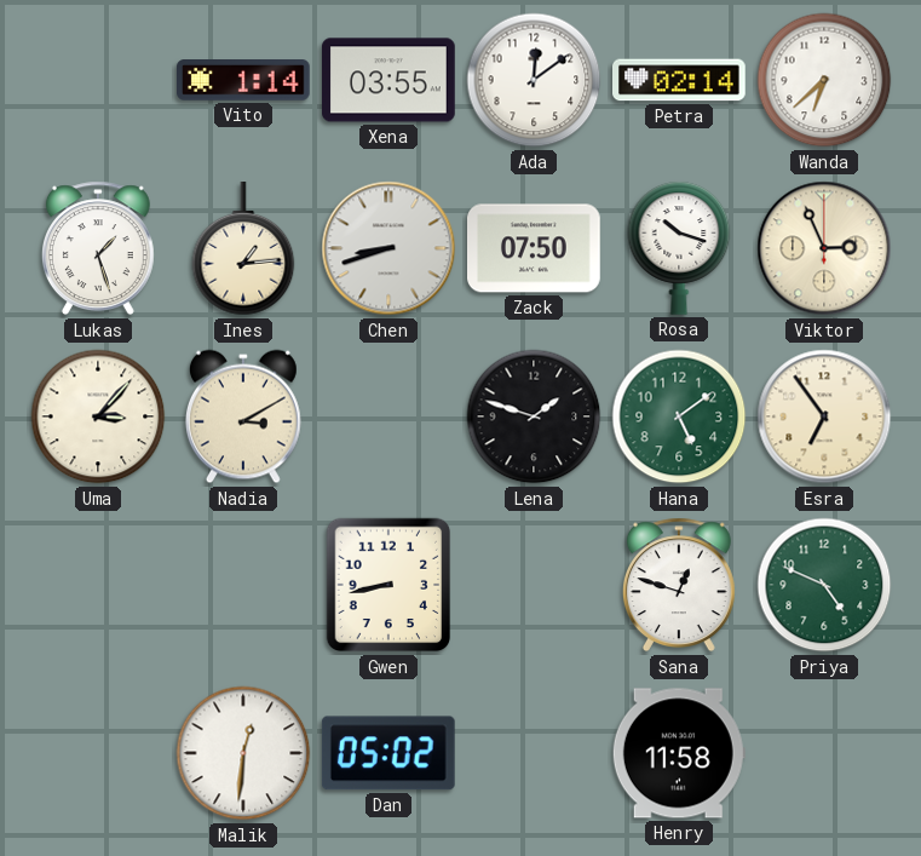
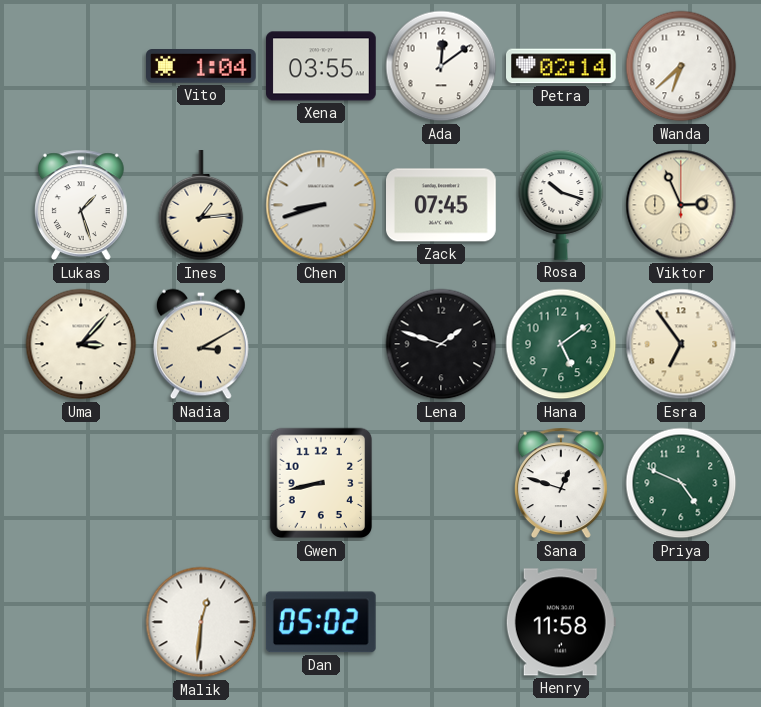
Vito: 1:14 -> 1:04
Zack: 07:50 -> 07:45
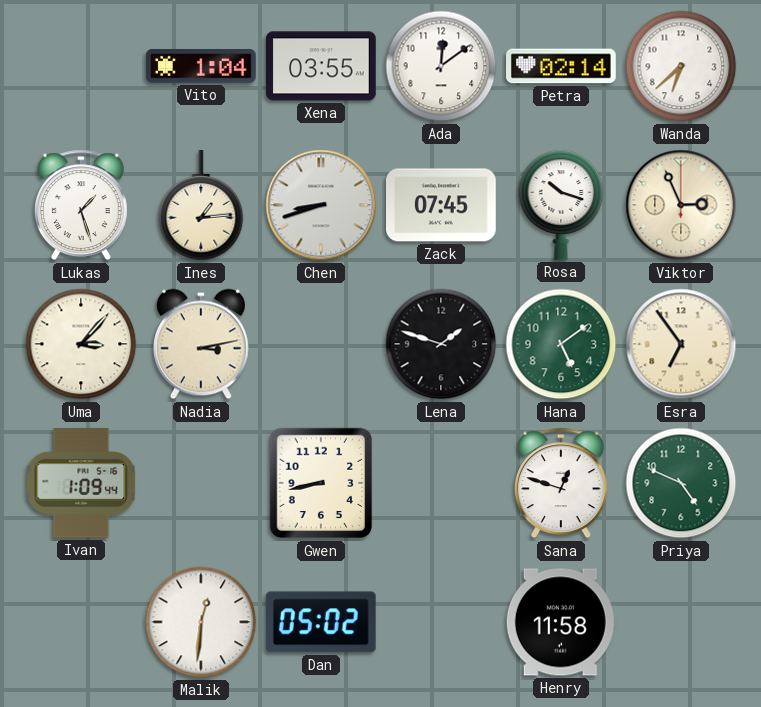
Nadia: 3:10 -> 3:13
Ivan: none -> 1:09
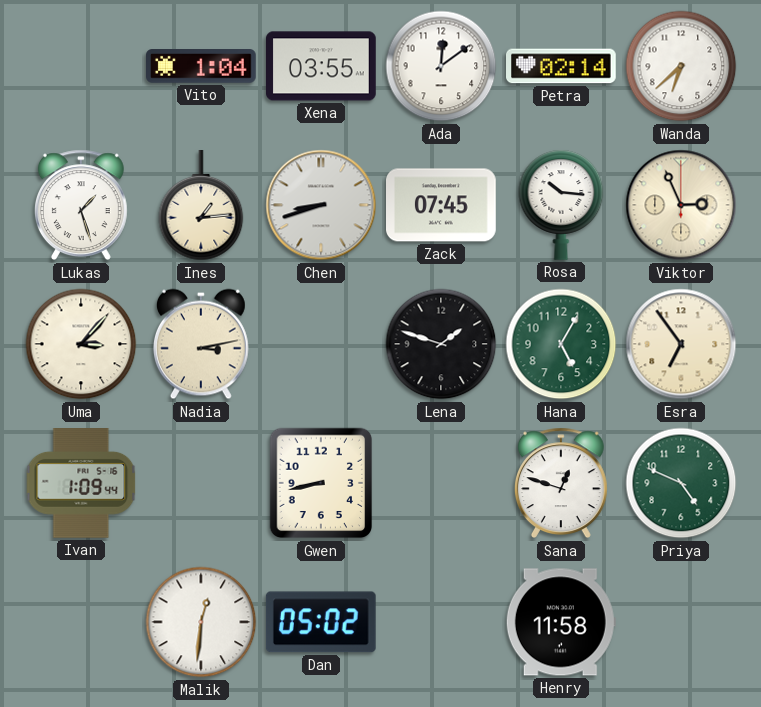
Rosa: 10:18 -> 10:16
Hana: 5:09 -> 5:05
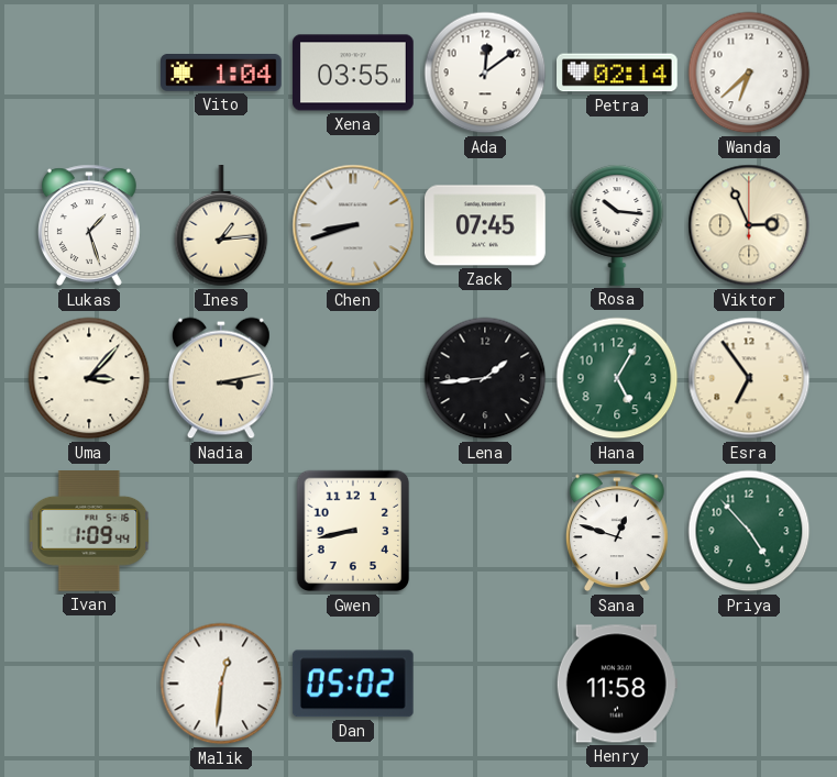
Lena: 1:48 -> 1:44
Priya: 4:49 -> 4:53
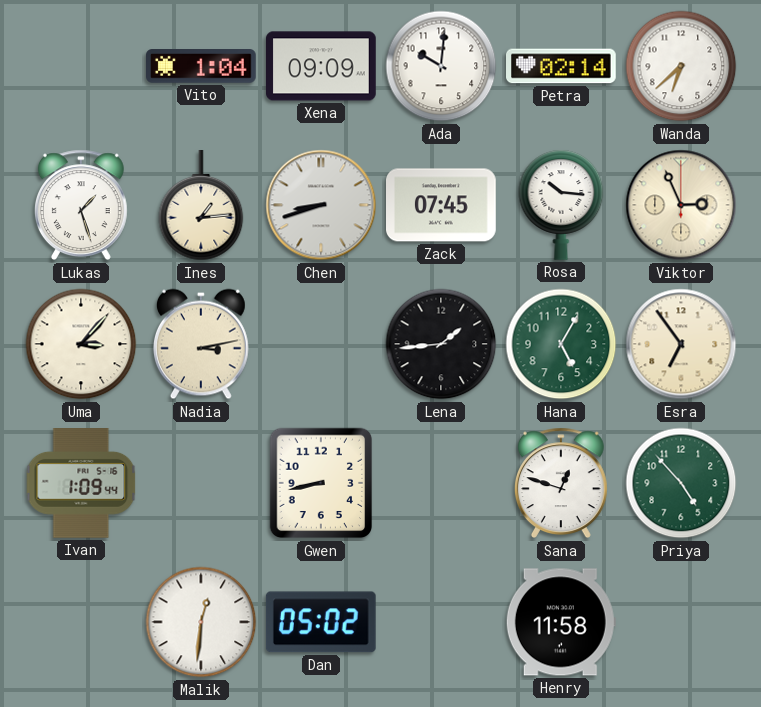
Xena: 03:55 -> 09:09
Ada: 12:09 -> 10:01
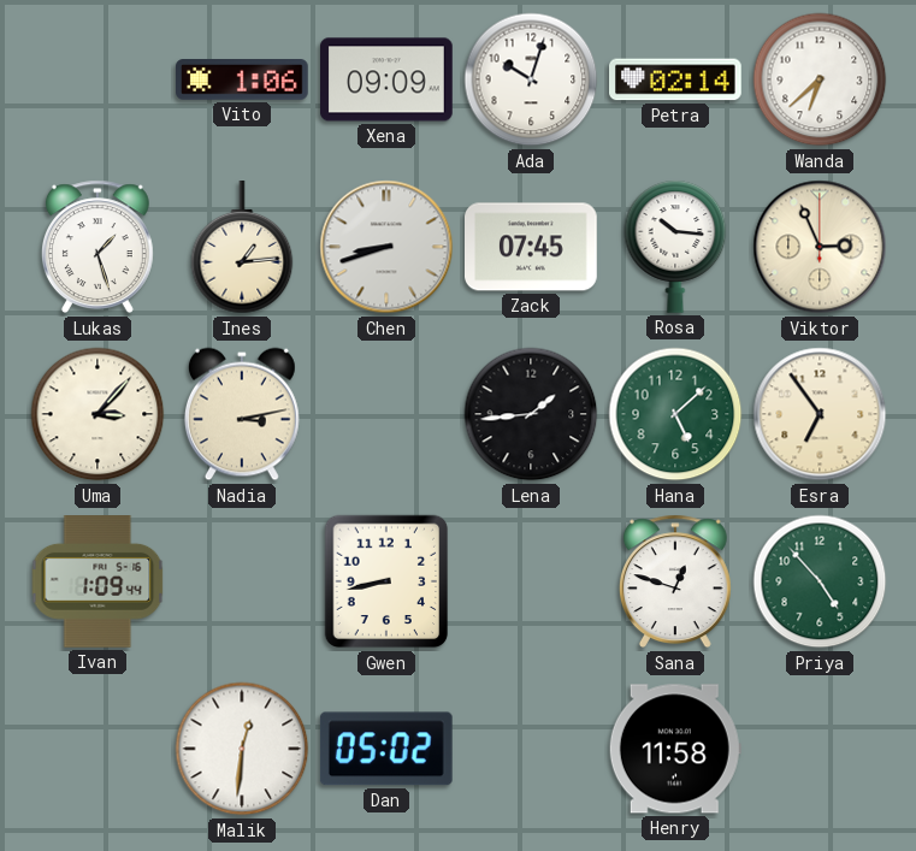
Vito: 1:04 -> 1:06
Ada: 10:01 -> 10:03
Hana: 5:05 -> 5:08
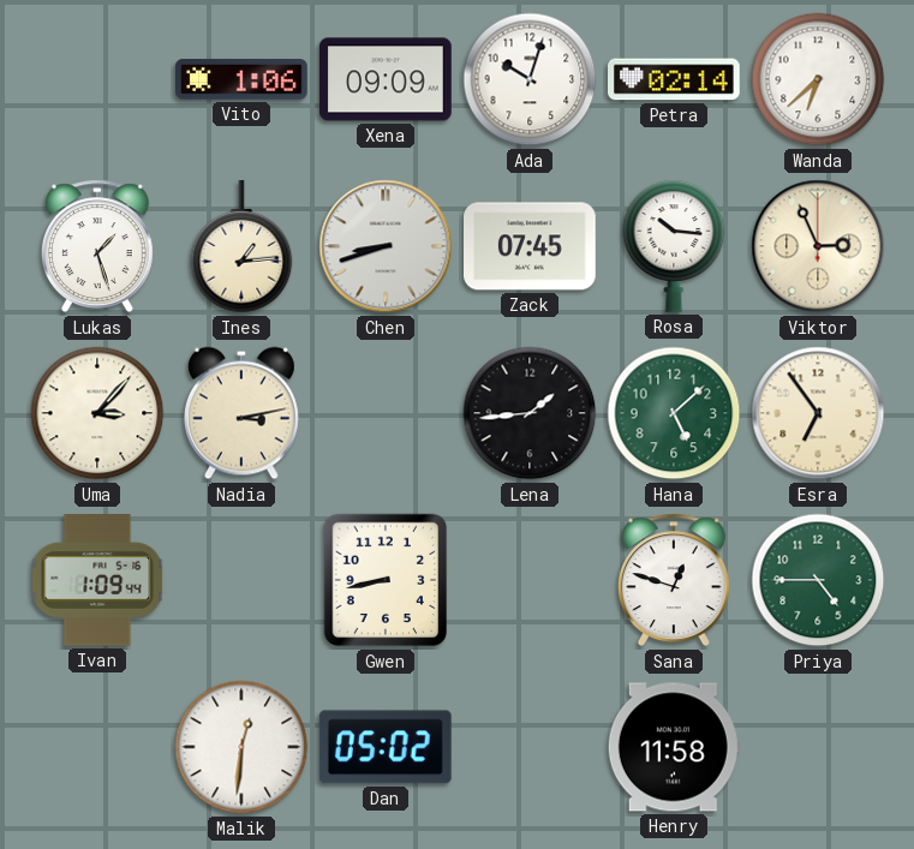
Priya: 4:53 -> 4:45
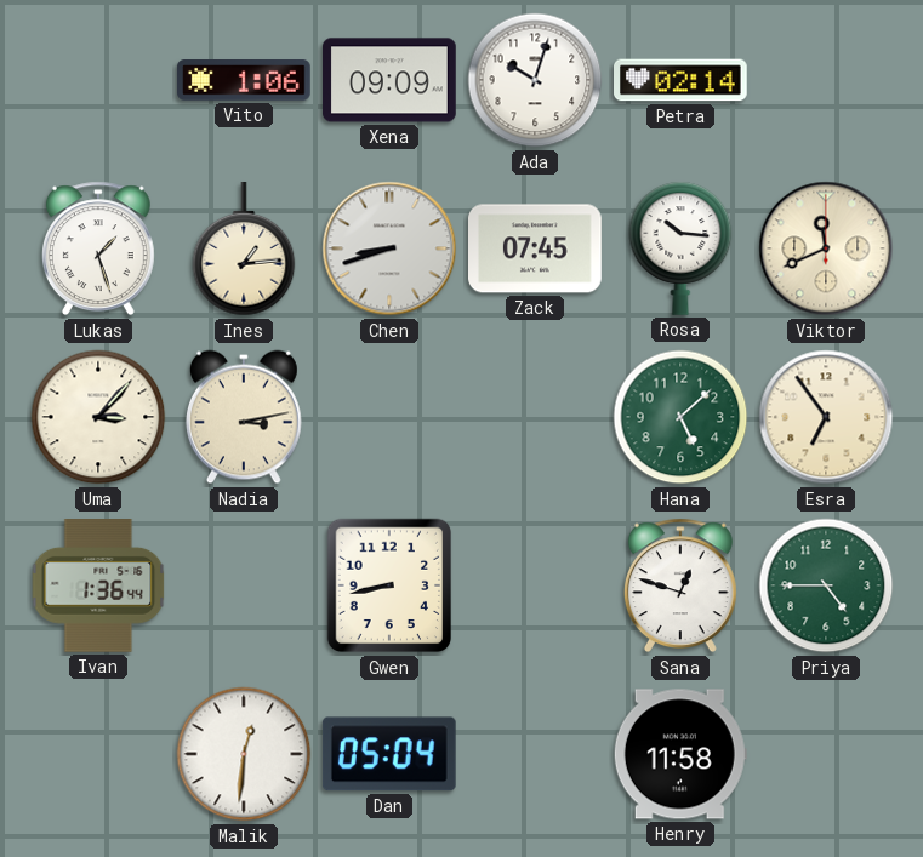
Wanda: 6:38 -> none
Viktor: 2:56 -> 11:41
Lena: 1:44 -> none
Ivan: 1:09 -> 1:36
Dan: 05:02 -> 05:04
